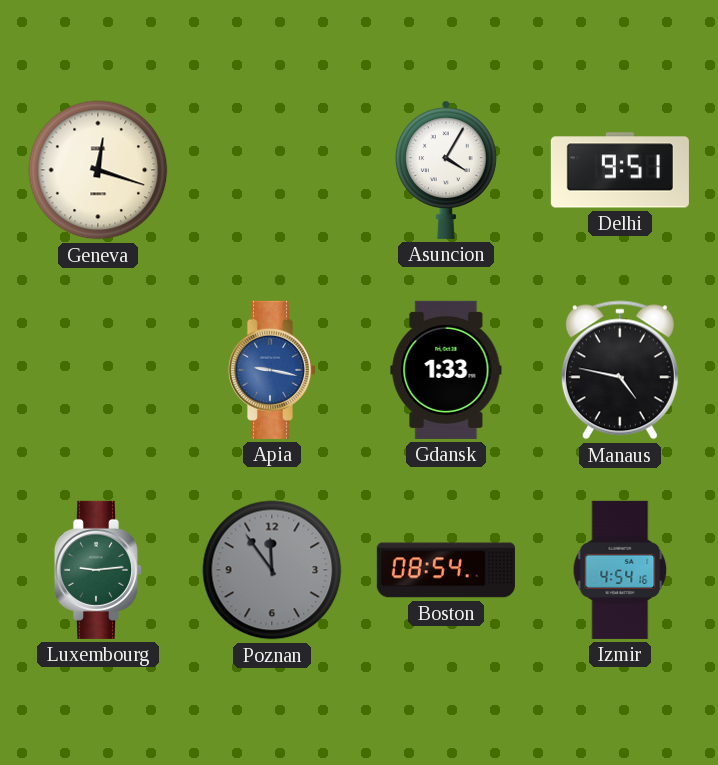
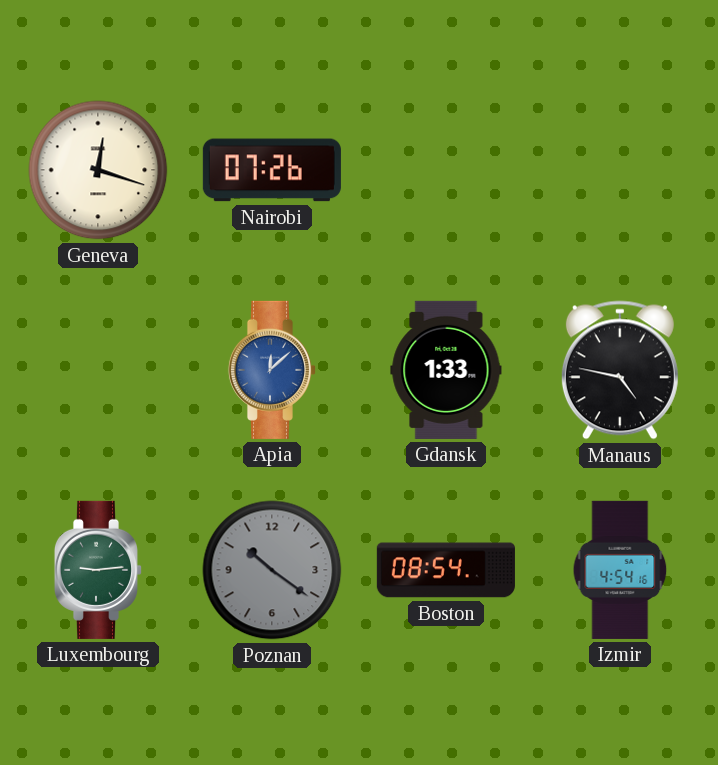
Nairobi: none -> 07:26
Asuncion: 4:05 -> none
Delhi: 9:51 -> none
Apia: 9:17 -> 12:08
Poznan: 11:54 -> 10:21
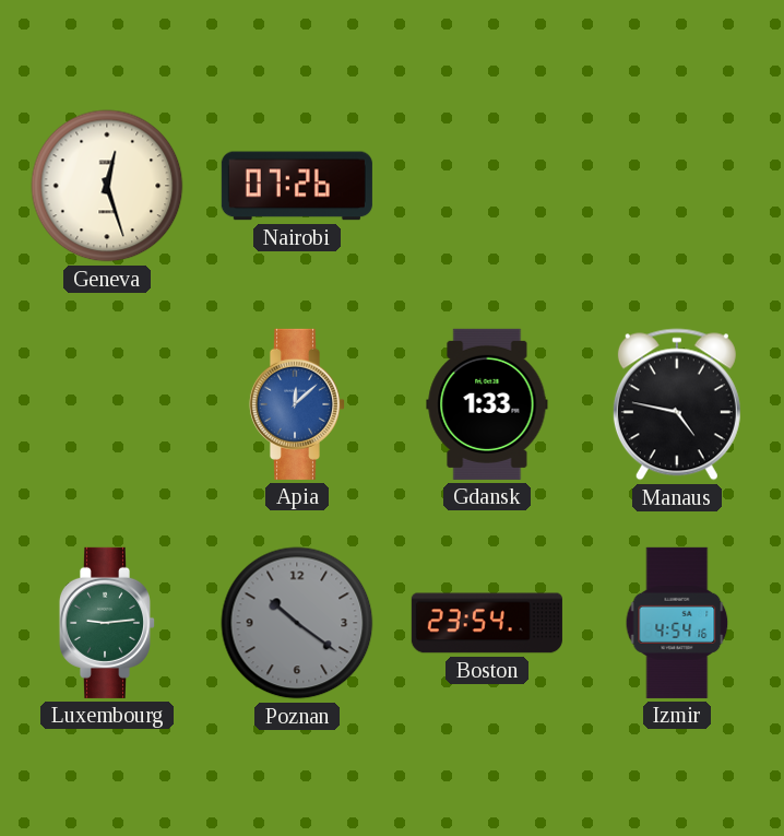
Geneva: 12:18 -> 12:27
Boston: 08:54 -> 23:54
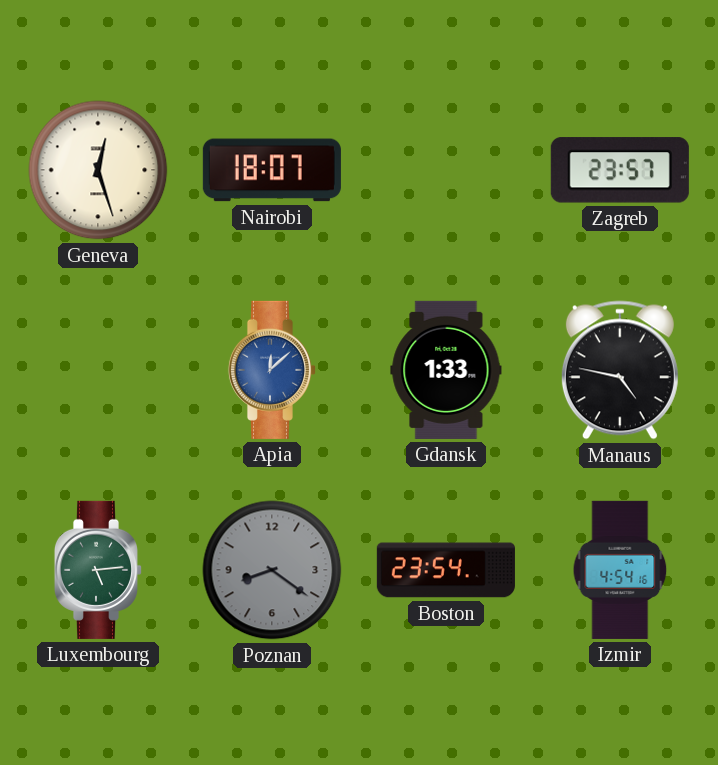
Nairobi: 07:26 -> 18:07
Zagreb: none -> 23:57
Luxembourg: 9:14 -> 5:14
Poznan: 10:21 -> 8:21
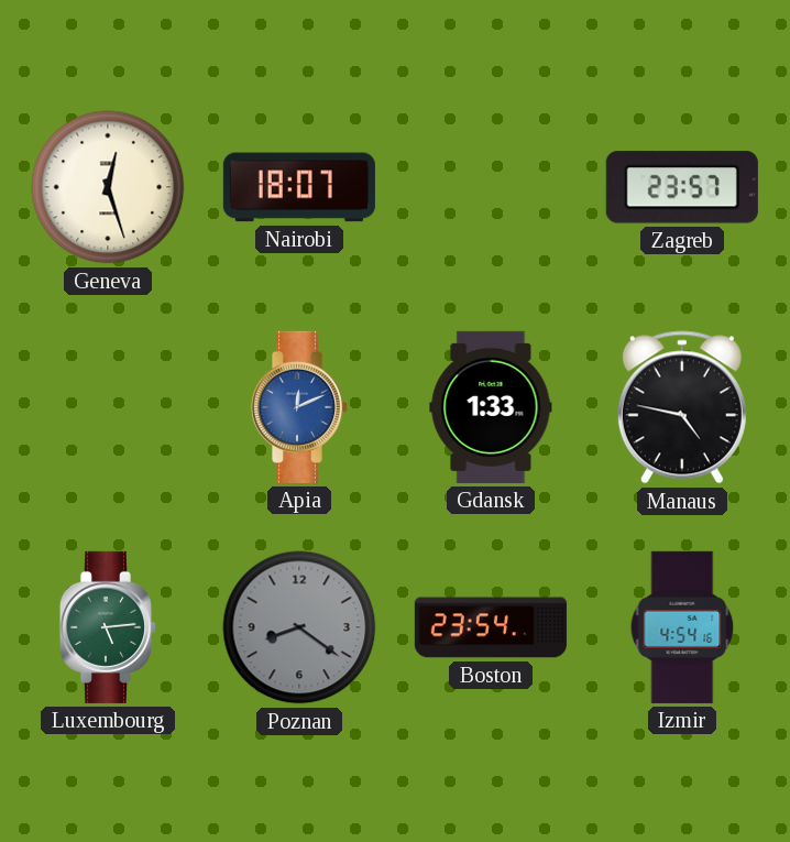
Apia: 12:08 -> 12:11
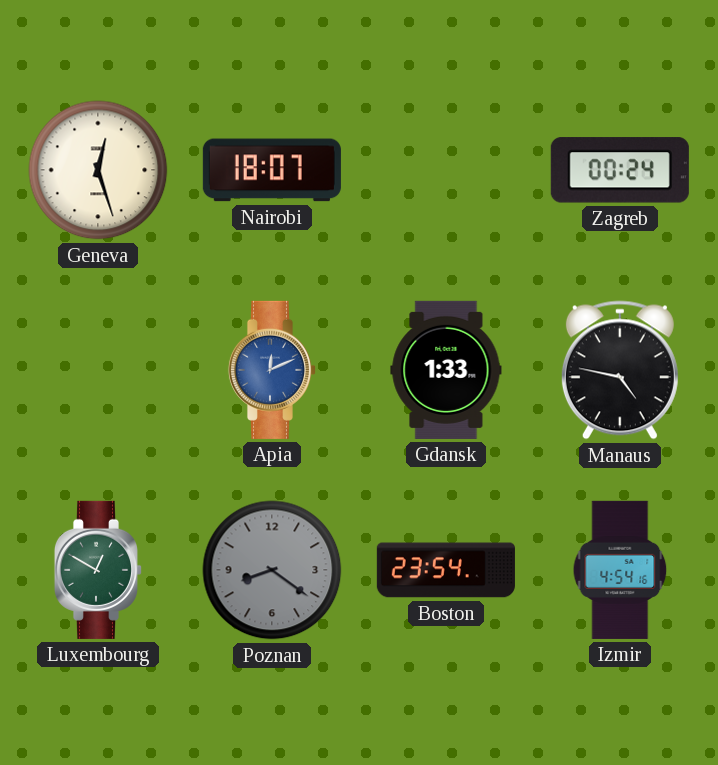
Zagreb: 23:57 -> 00:24
Luxembourg: 5:14 -> 12:50
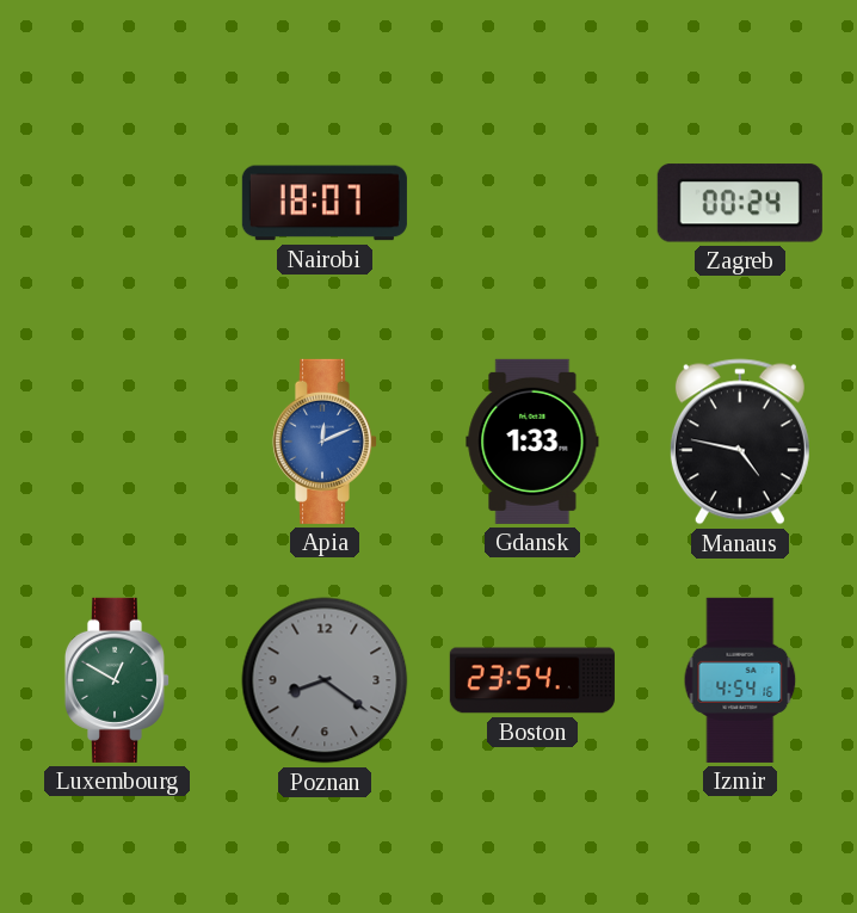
Geneva: 12:27 -> none
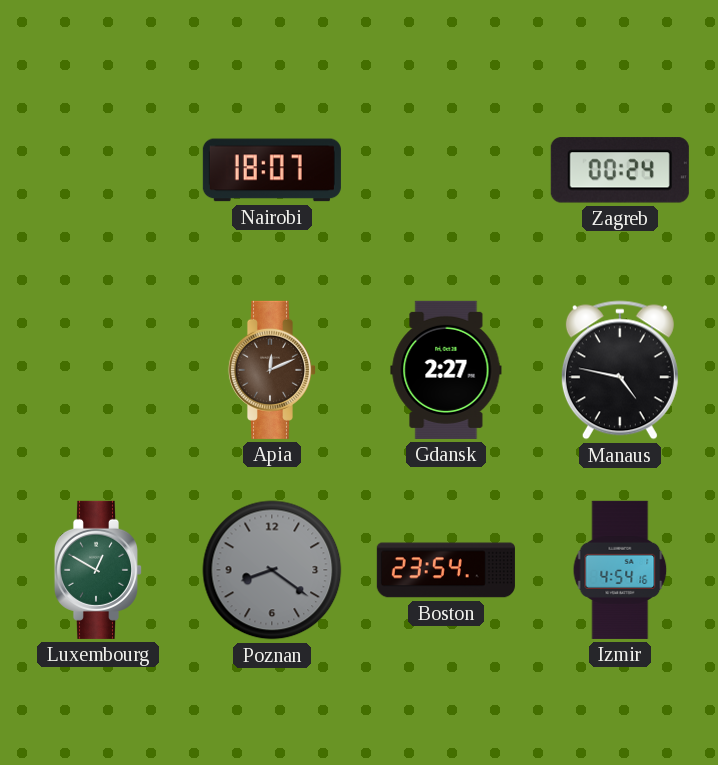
Apia dial: blue -> brown
Gdansk: 1:33 -> 2:27
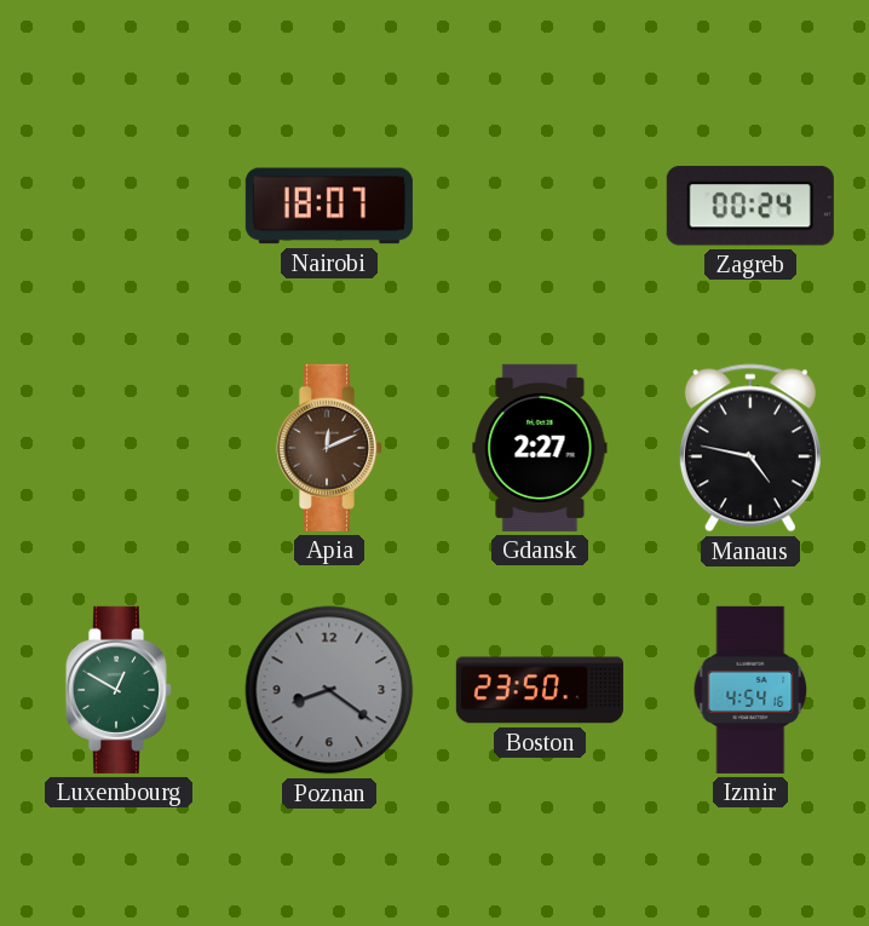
Boston: 23:54 -> 23:50
